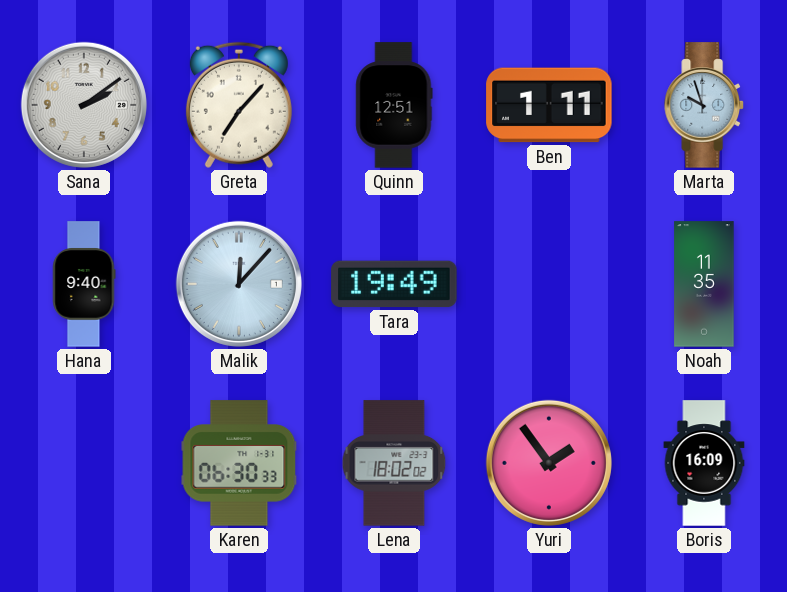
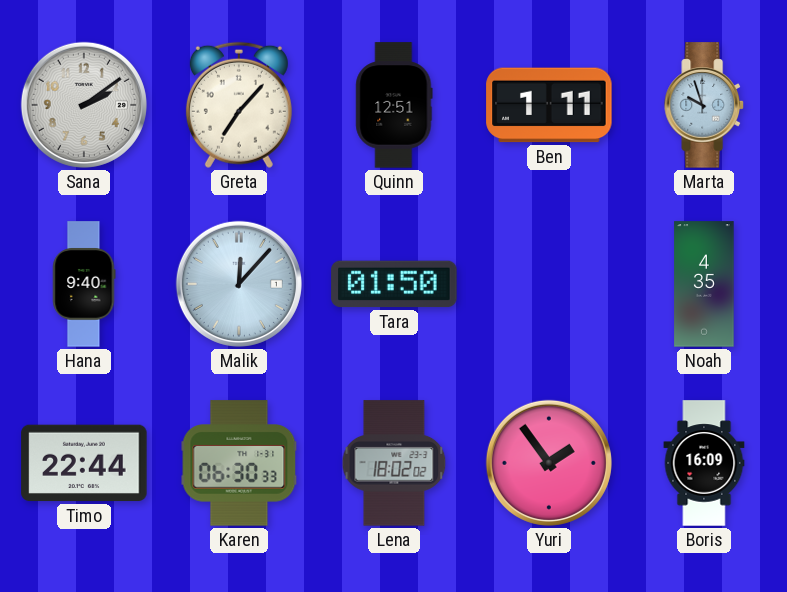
Tara: 19:49 -> 01:50
Noah: 11:35 -> 4:35
Timo: none -> 22:44
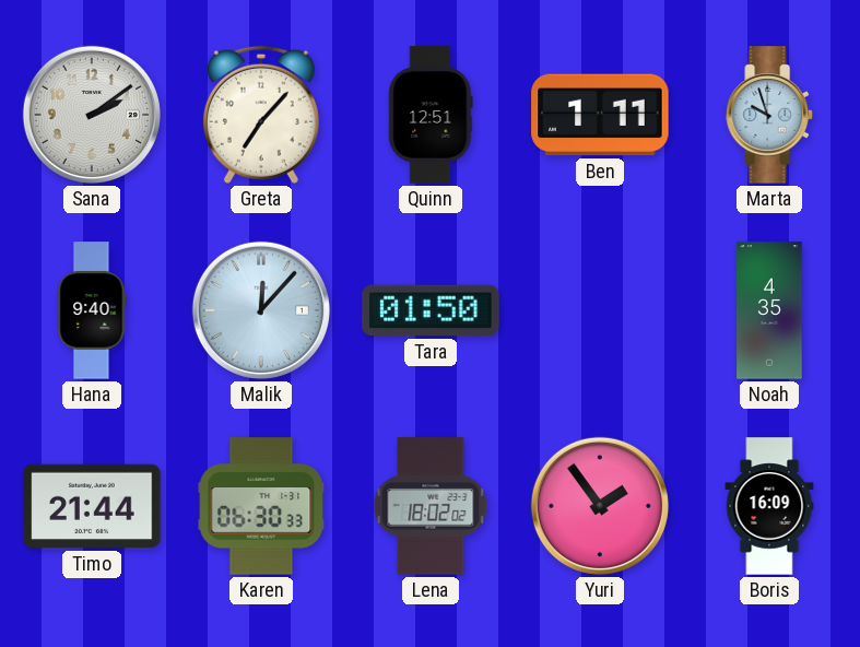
Timo: 22:44 -> 21:44
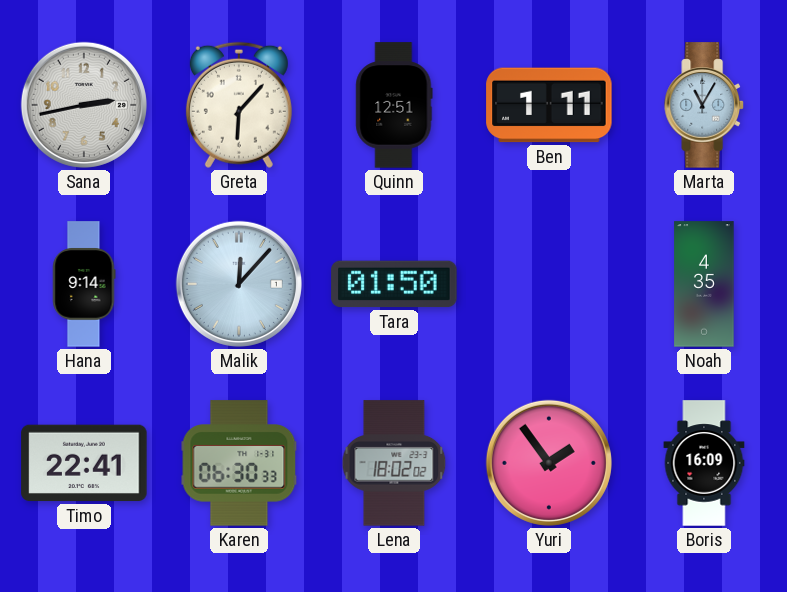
Sana: 2:09 -> 2:43
Greta: 7:07 -> 6:07
Marta: 9:57 -> 11:05
Hana: 9:40 -> 9:14
Timo: 21:44 -> 22:41
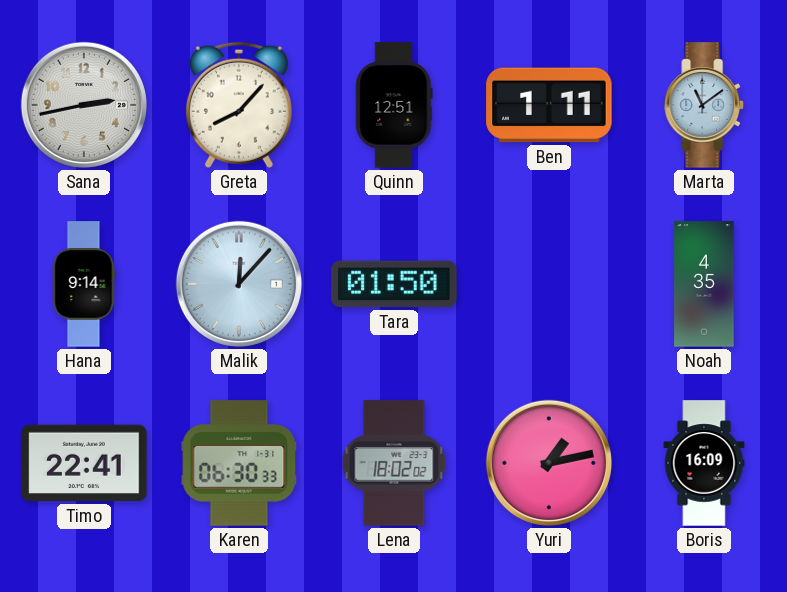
Greta: 6:07 -> 8:07
Marta: 11:05 -> 11:09
Yuri: 1:54 -> 1:13
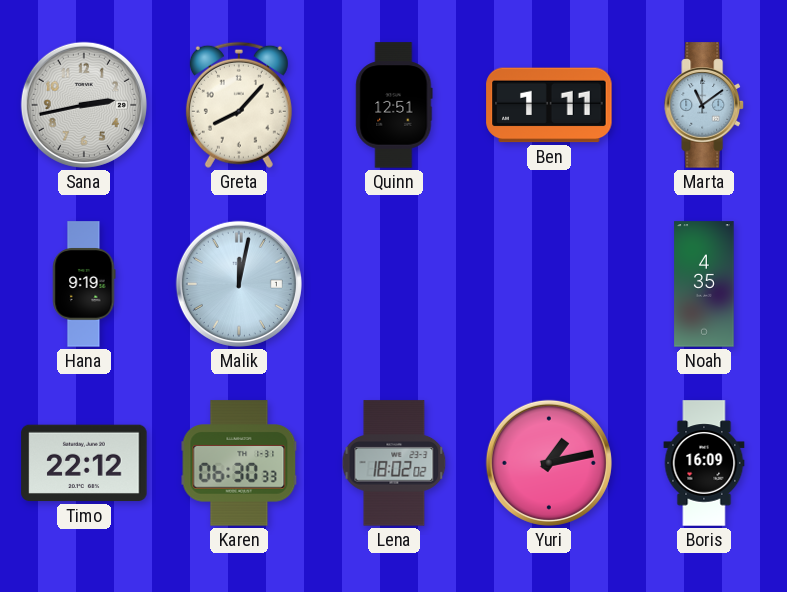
Hana: 9:14 -> 9:19
Malik: 12:07 -> 12:02
Tara: 01:50 -> none
Timo: 22:41 -> 22:12
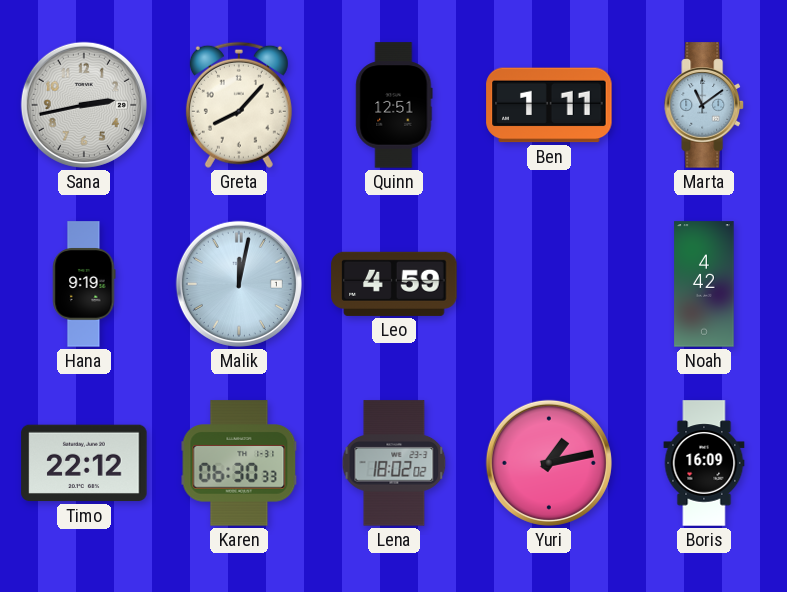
Leo: none -> 4:59
Noah: 4:35 -> 4:42
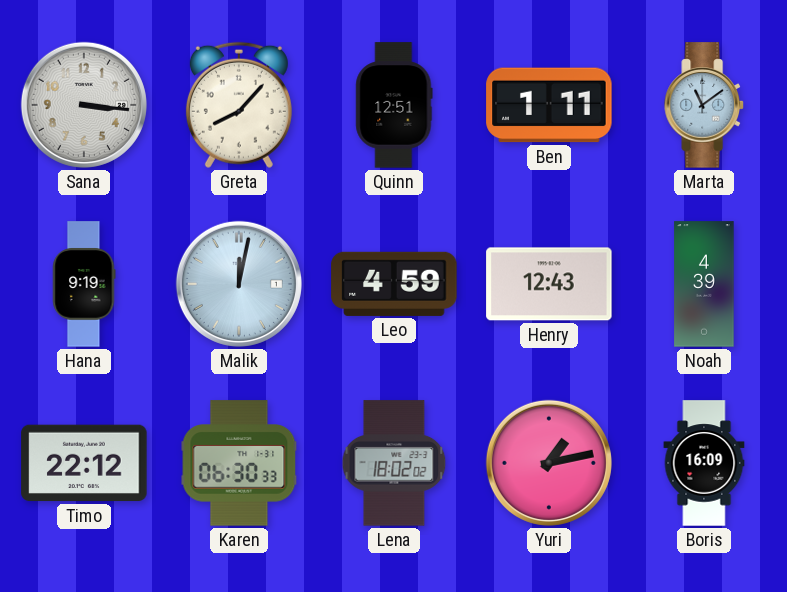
Sana: 2:43 -> 3:16
Henry: none -> 12:43
Noah: 4:42 -> 4:39
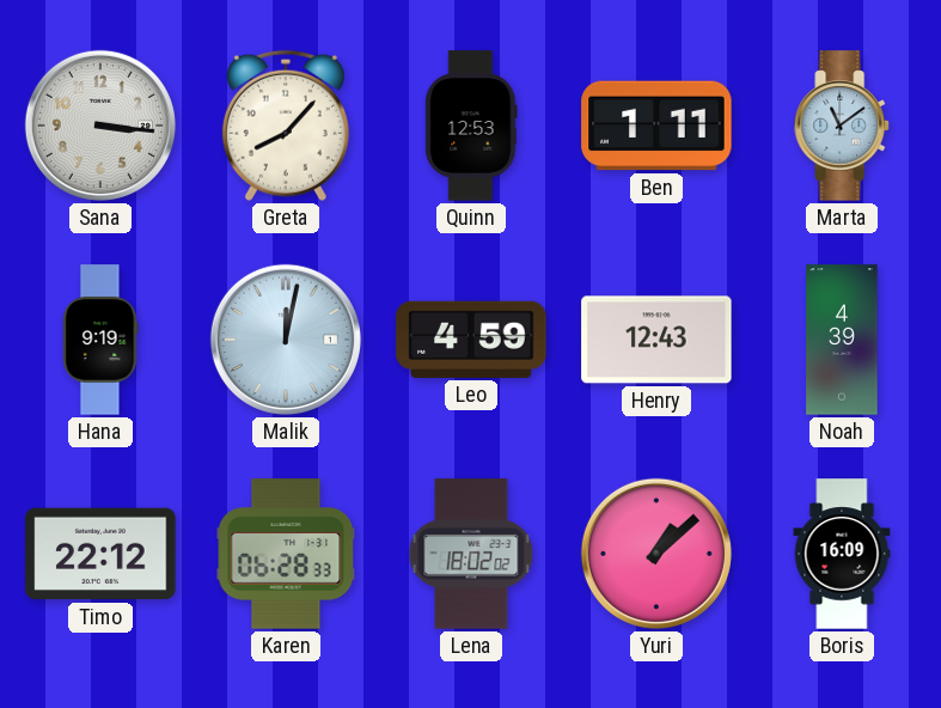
Quinn: 12:51 -> 12:53
Karen: 06:30 -> 06:28
Yuri: 1:13 -> 1:08
